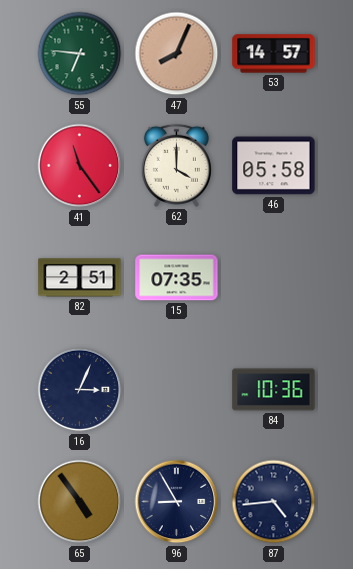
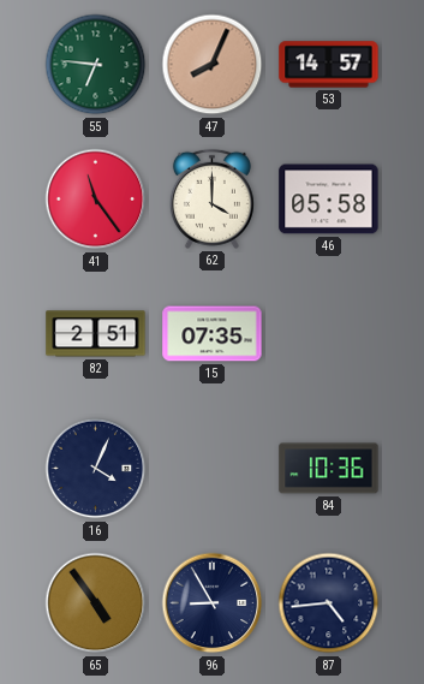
16: 3:04 -> 4:04
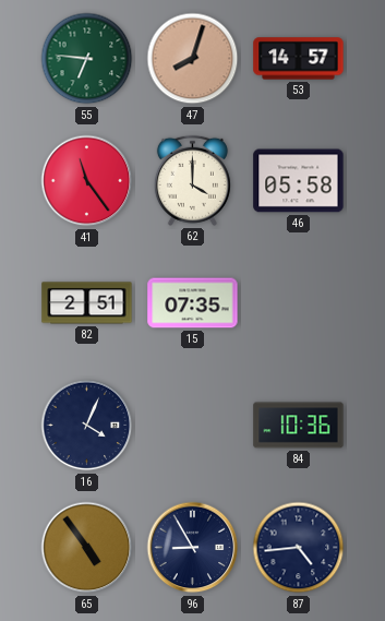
47: 8:04 -> 8:03
